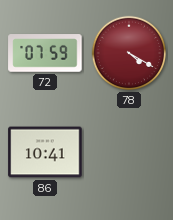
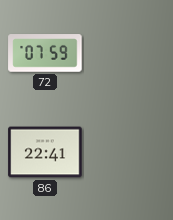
78: 4:20 -> none
86: 10:41 -> 22:41
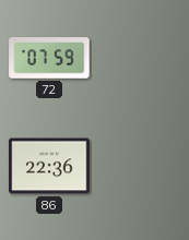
86: 22:41 -> 22:36
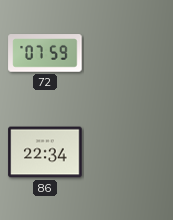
86: 22:36 -> 22:34
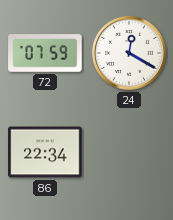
24: none -> 12:20
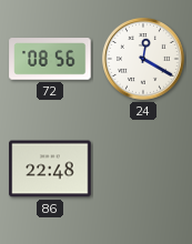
72: 07:59 -> 08:56
86: 22:34 -> 22:48
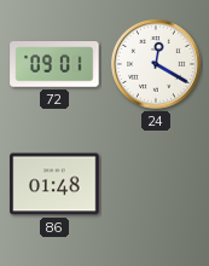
72: 08:56 -> 09:01
86: 22:48 -> 01:48
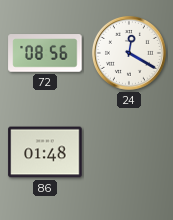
72: 09:01 -> 08:56
